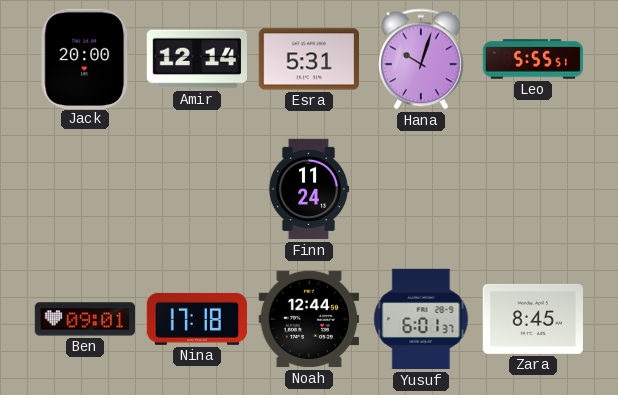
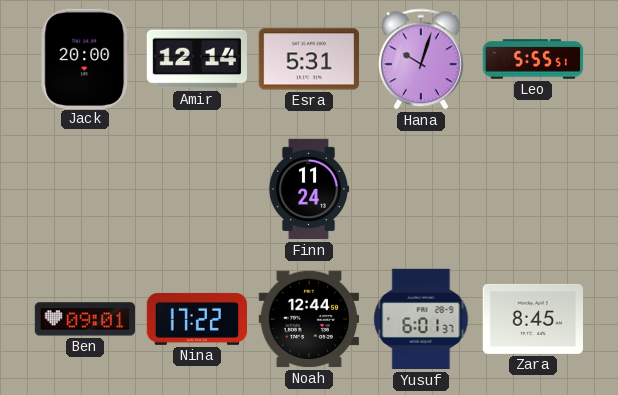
Nina: 17:18 -> 17:22
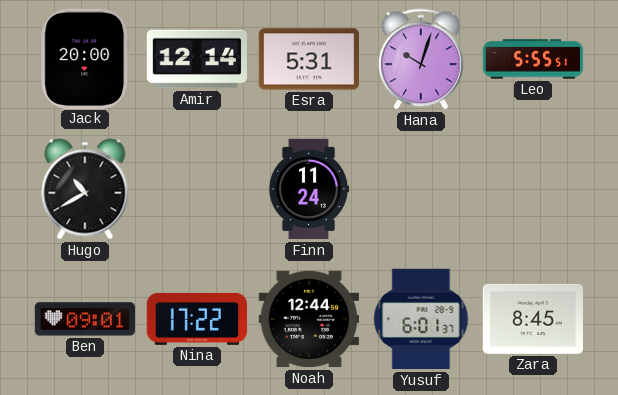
Hugo: none -> 10:40
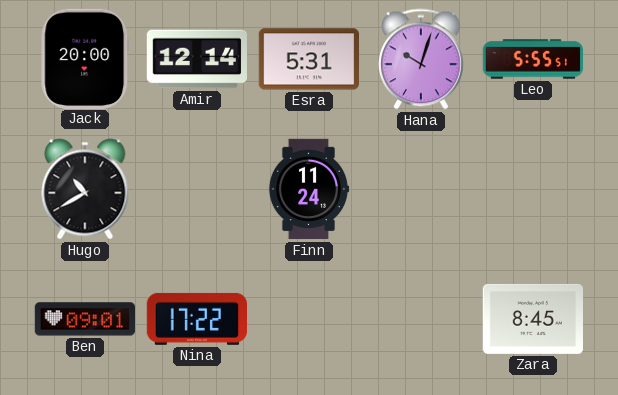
Noah: 12:44 -> none
Yusuf: 6:01 -> none
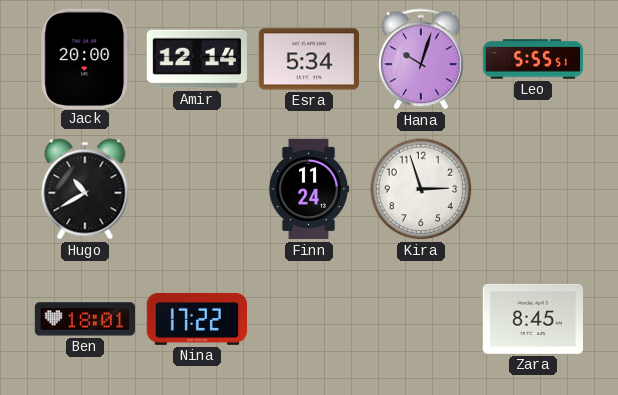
Esra: 5:31 -> 5:34
Kira: none -> 2:57
Ben: 09:01 -> 18:01
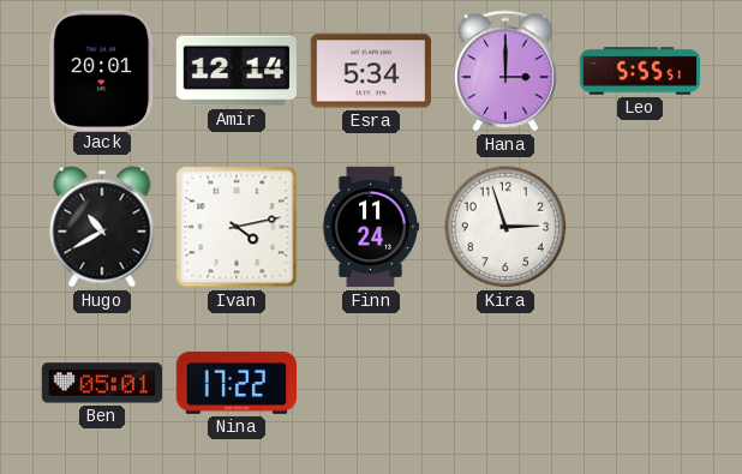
Jack: 20:00 -> 20:01
Hana: 10:03 -> 3:00
Ivan: none -> 4:13
Ben: 18:01 -> 05:01
Zara: 8:45 -> none
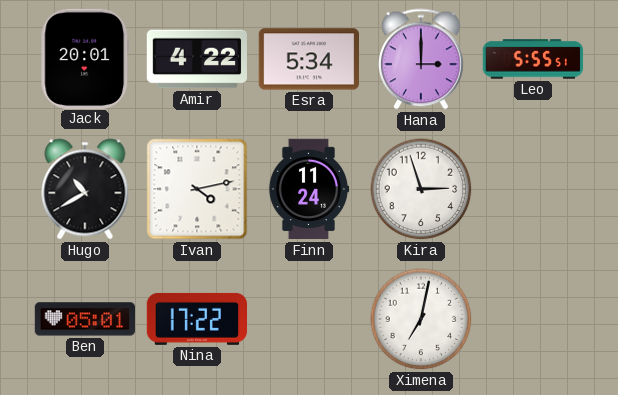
Amir: 12:14 -> 4:22
Ximena: none -> 7:02
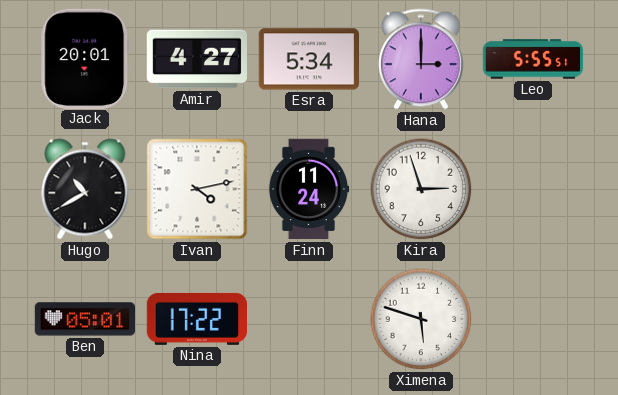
Amir: 4:22 -> 4:27
Ximena: 7:02 -> 5:48
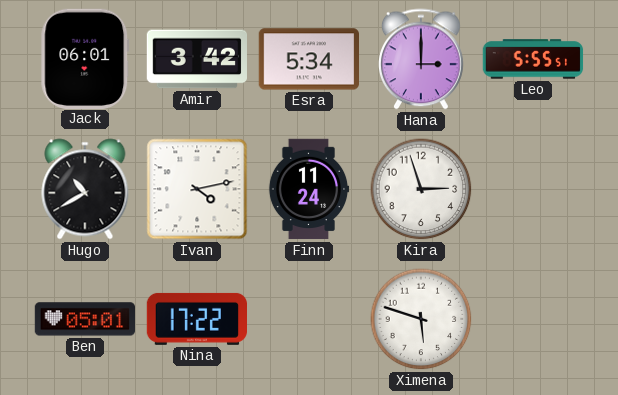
Jack: 20:01 -> 06:01
Amir: 4:27 -> 3:42
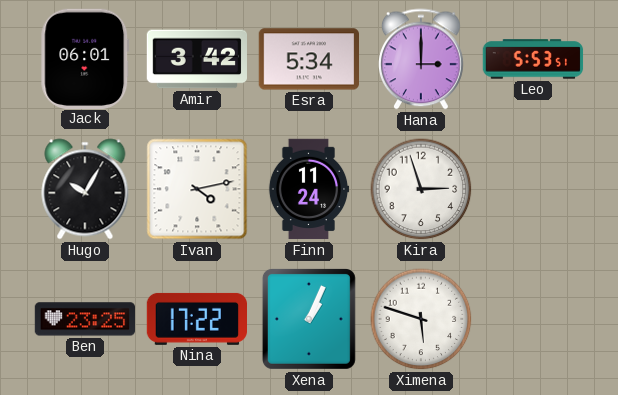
Leo: 5:55 -> 5:53
Hugo: 10:40 -> 10:05
Ben: 05:01 -> 23:25
Xena: none -> 1:04
